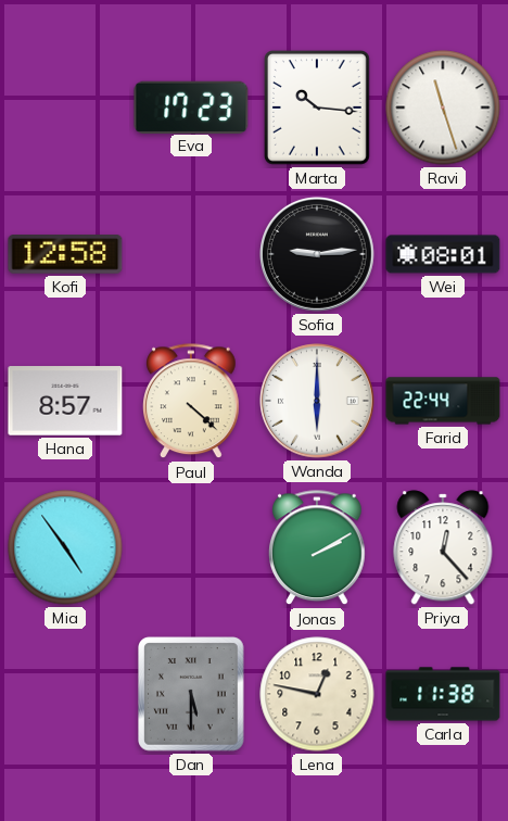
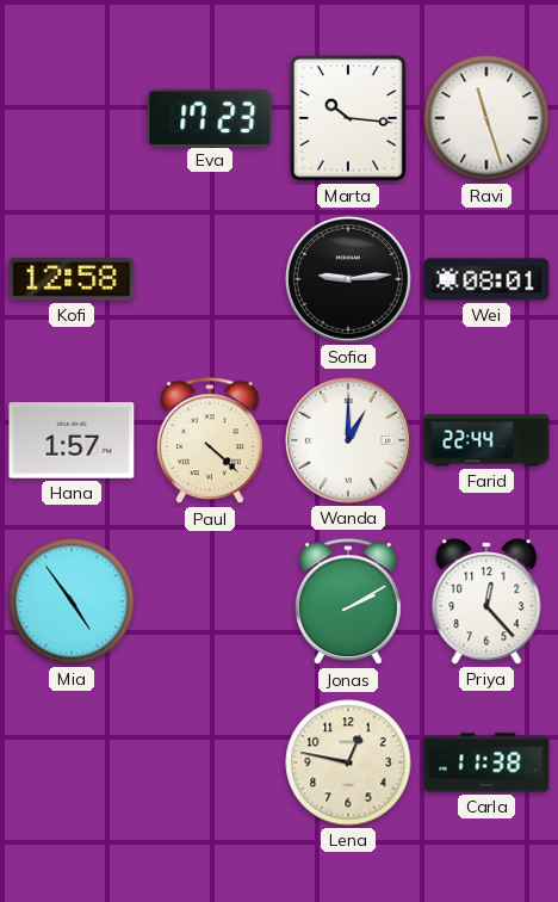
Hana: 8:57 -> 1:57
Wanda: 6:00 -> 1:00
Dan: 5:30 -> none
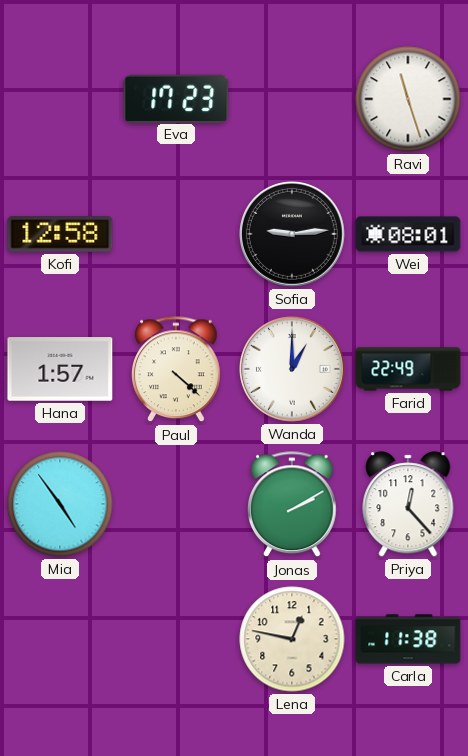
Marta: 10:16 -> none
Farid: 22:44 -> 22:49
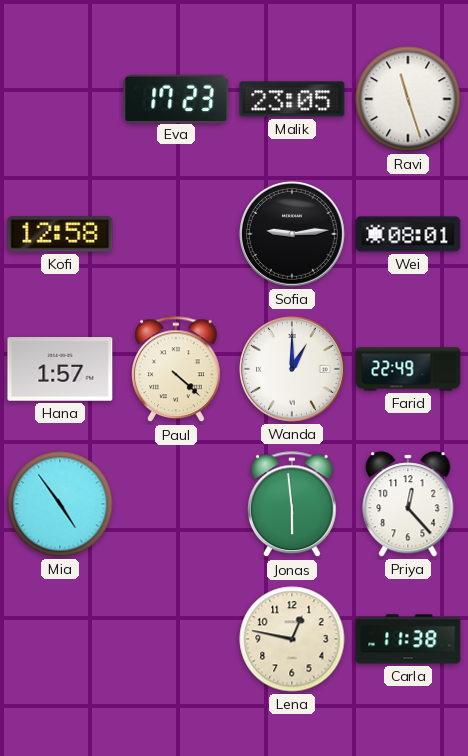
Malik: none -> 23:05
Jonas: 2:10 -> 5:59
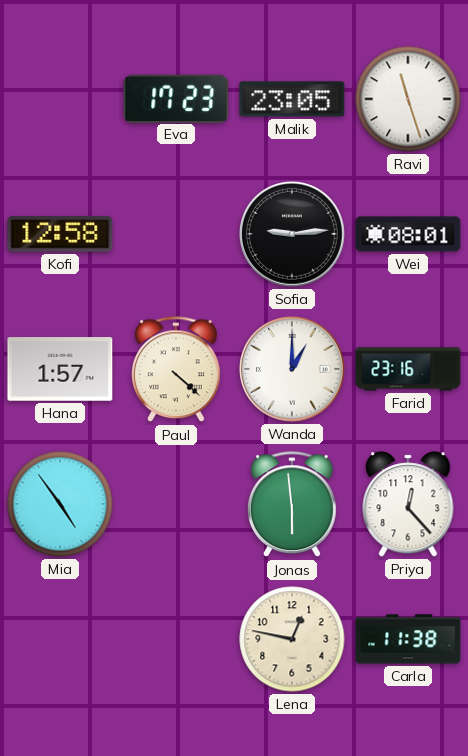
Farid: 22:49 -> 23:16
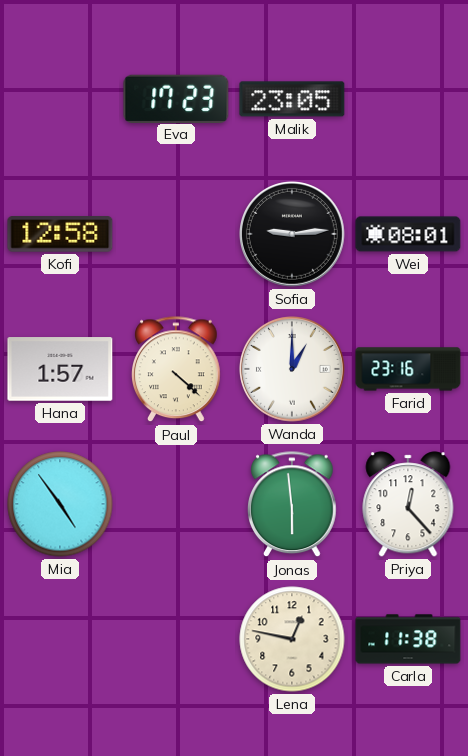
Ravi: 11:27 -> none
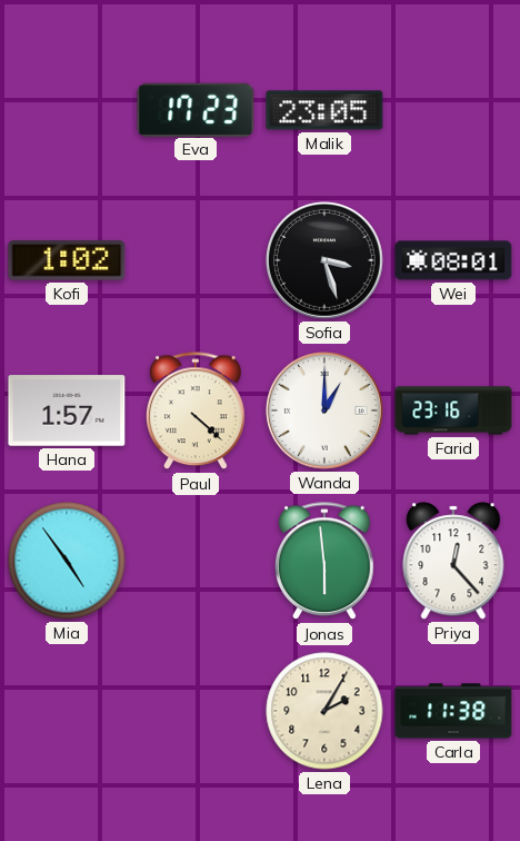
Kofi: 12:58 -> 1:02
Sofia: 9:14 -> 3:27
Lena: 12:47 -> 2:05
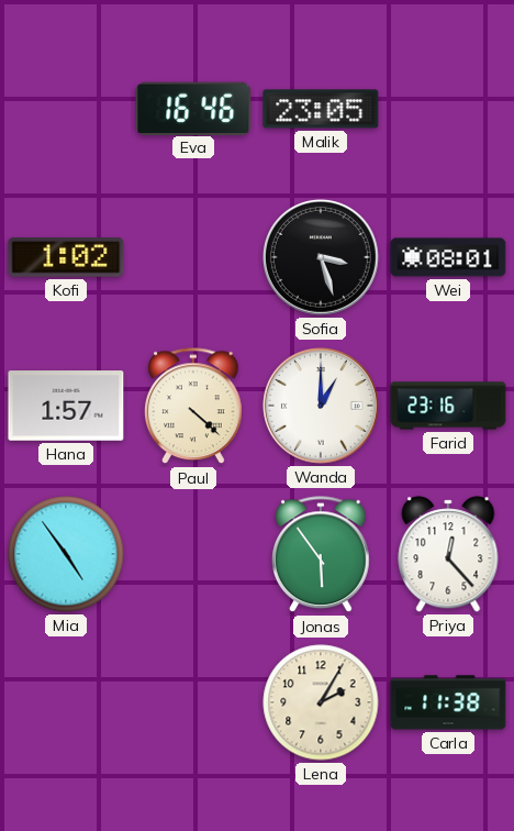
Eva: 17:23 -> 16:46
Jonas: 5:59 -> 5:54
